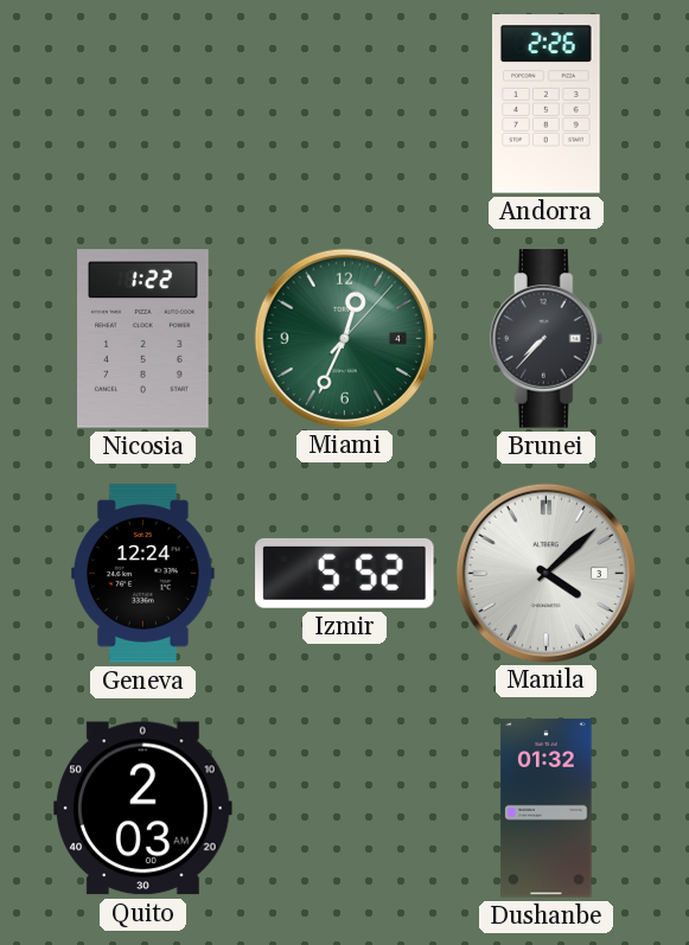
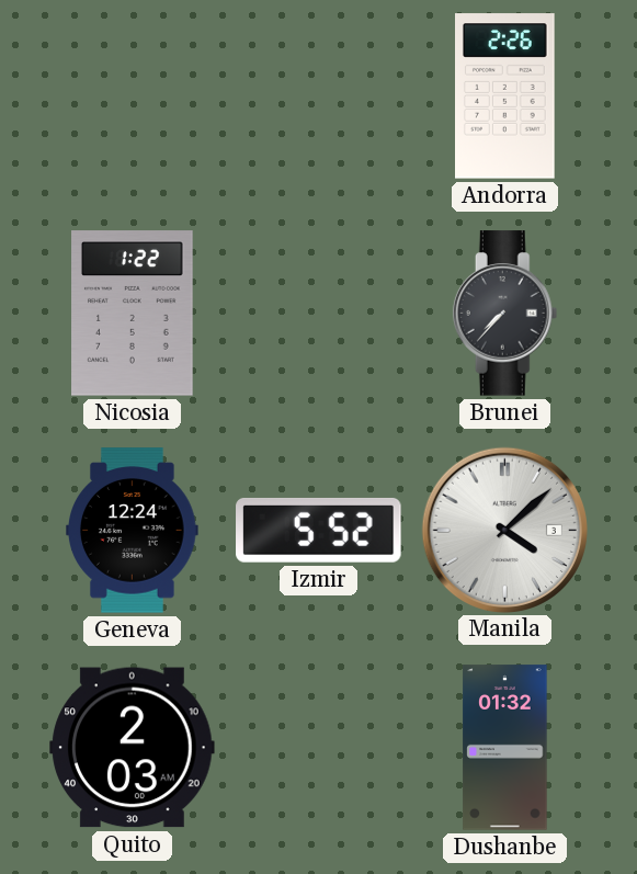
Miami: 12:34 -> none
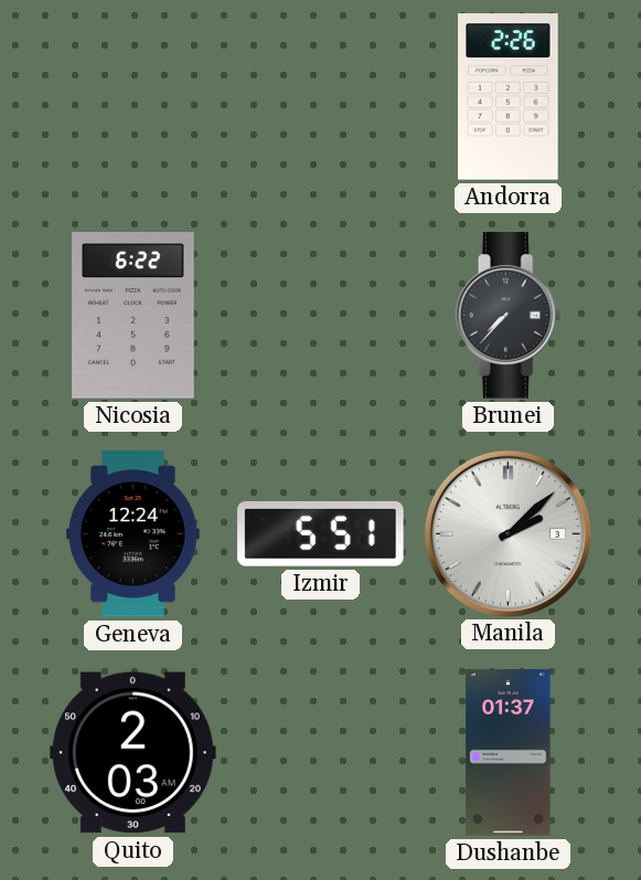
Nicosia: 1:22 -> 6:22
Izmir: 5:52 -> 5:51
Manila: 4:08 -> 2:08
Dushanbe: 01:32 -> 01:37
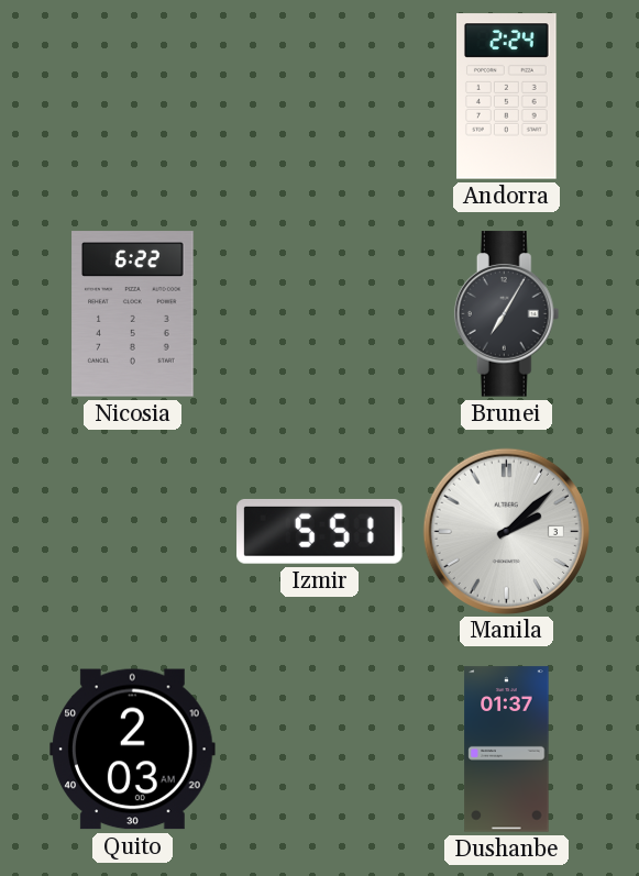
Andorra: 2:26 -> 2:24
Brunei: 7:37 -> 7:05
Geneva: 12:24 -> none
